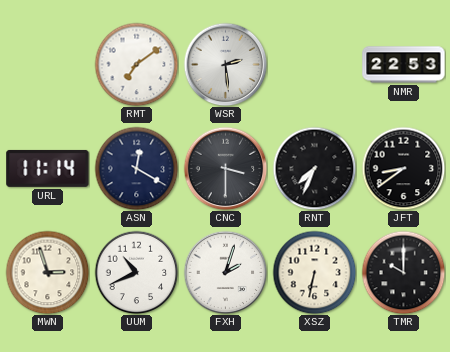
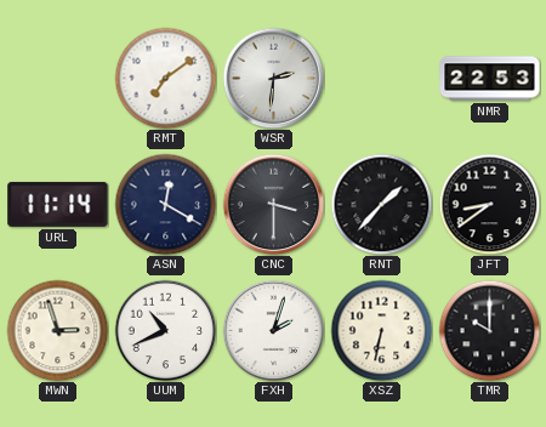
WSR: 2:29 -> 2:31
RNT: 7:34 -> 1:37
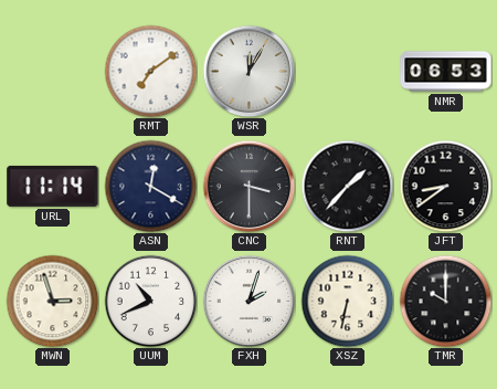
WSR: 2:31 -> 12:05
NMR: 22:53 -> 06:53
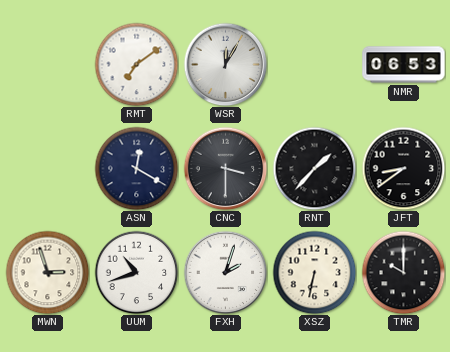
URL: 11:14 -> none
UUM: 10:41 -> 10:42
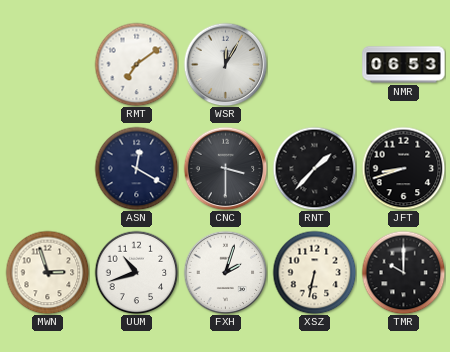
JFT: 8:39 -> 8:42
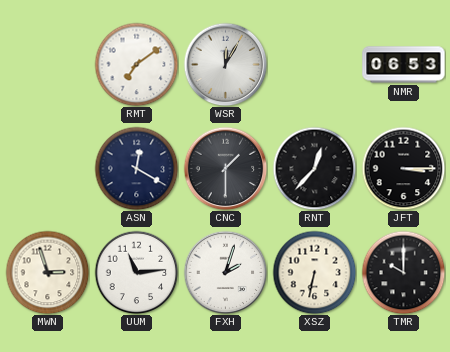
CNC: 3:30 -> 1:30
RNT: 1:37 -> 12:37
JFT: 8:42 -> 3:15
UUM: 10:42 -> 11:14
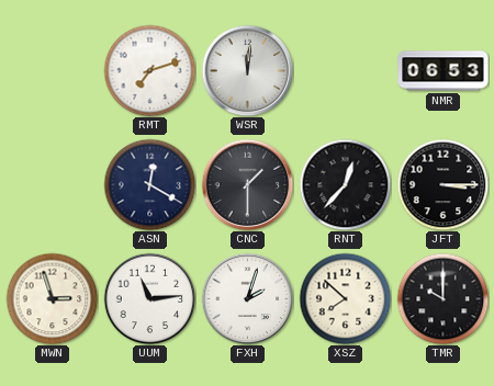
RMT: 7:09 -> 7:12
WSR: 12:05 -> 12:01
XSZ: 6:32 -> 7:52
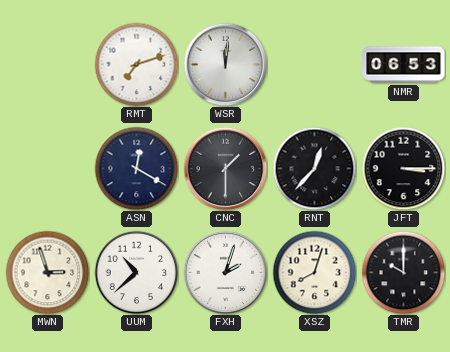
UUM: 11:14 -> 10:38
XSZ: 7:52 -> 8:03
